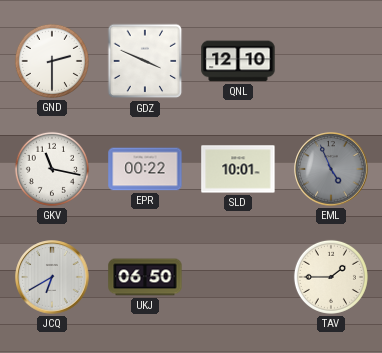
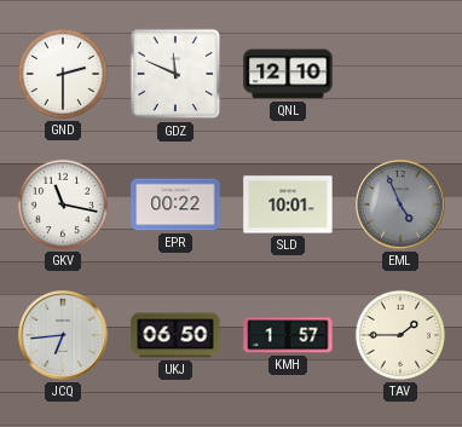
GDZ: 3:49 -> 11:49
JCQ: 6:40 -> 6:44
KMH: none -> 1:57
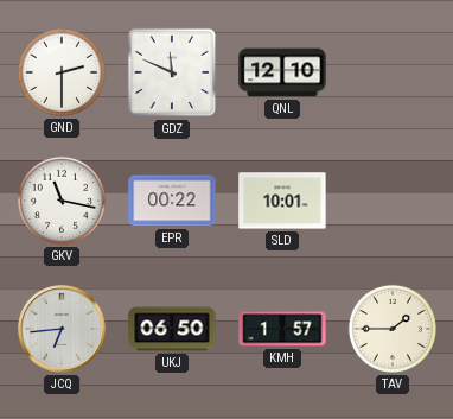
EML: 4:56 -> none
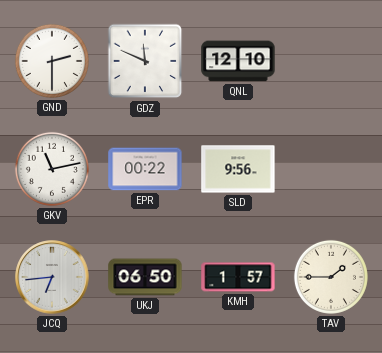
GKV: 11:17 -> 11:13
SLD: 10:01 -> 9:56
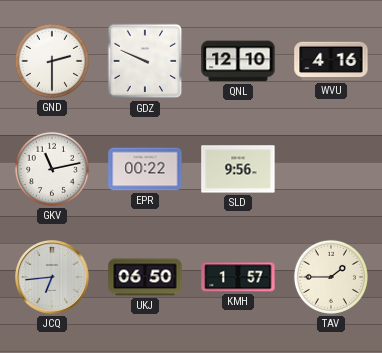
GDZ: 11:49 -> 9:49
WVU: none -> 4:16
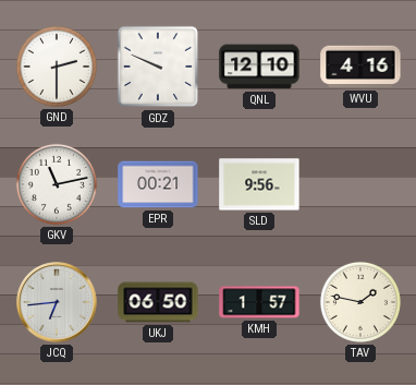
EPR: 00:22 -> 00:21
TAV: 1:45 -> 1:47
